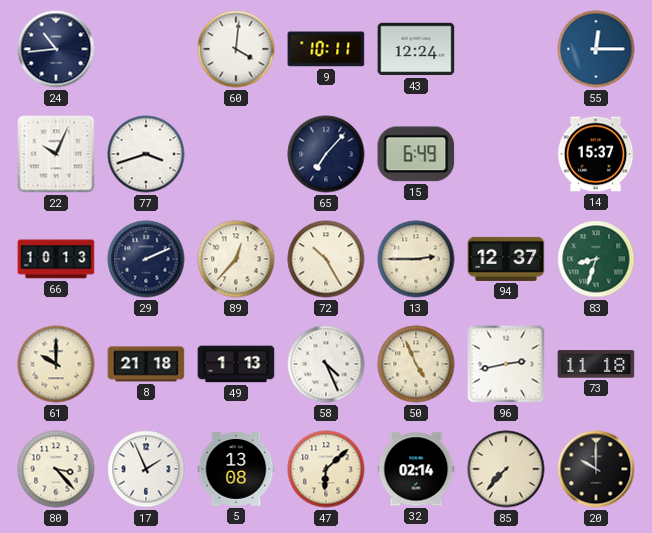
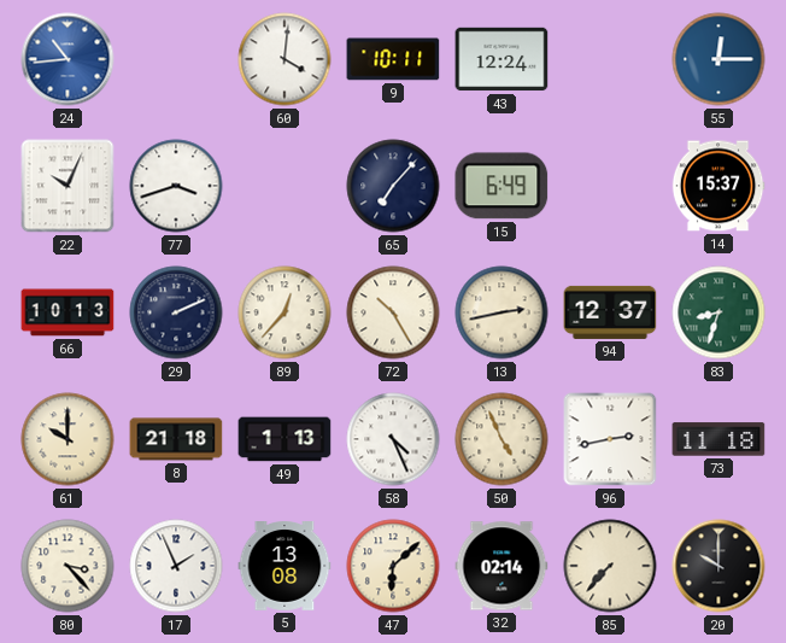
24 dial: navy -> blue
13: 2:45 -> 2:43
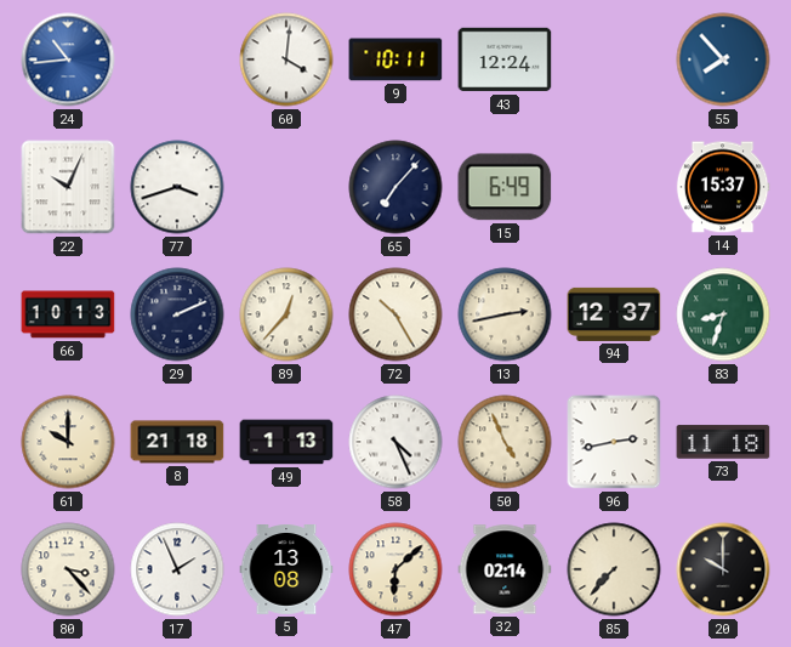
55: 12:15 -> 7:53
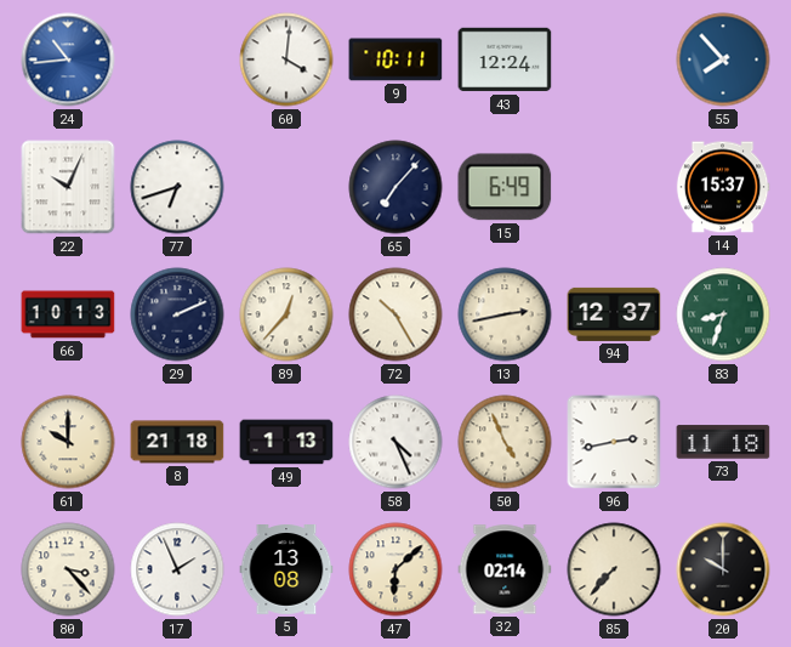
77: 3:42 -> 6:42
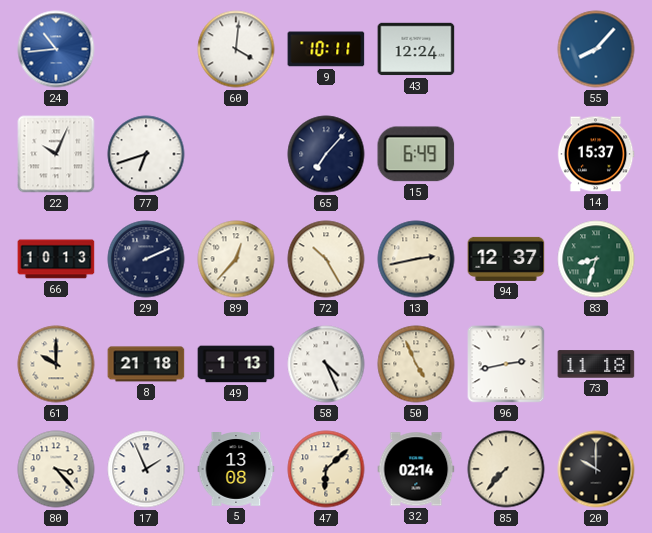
55: 7:53 -> 8:07
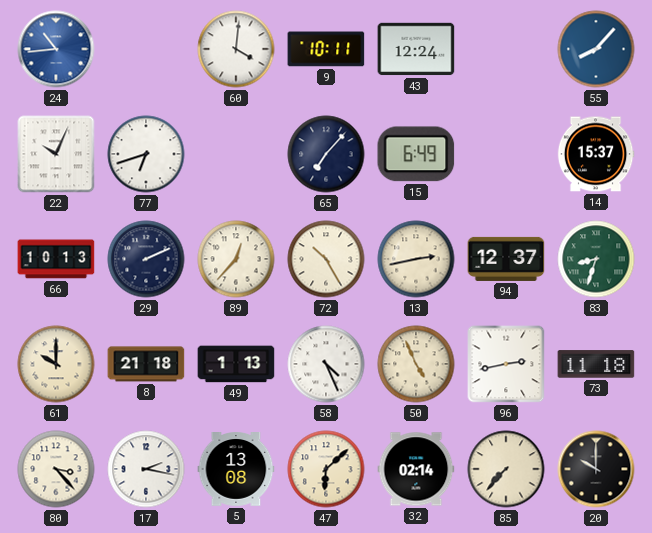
17: 1:56 -> 2:17
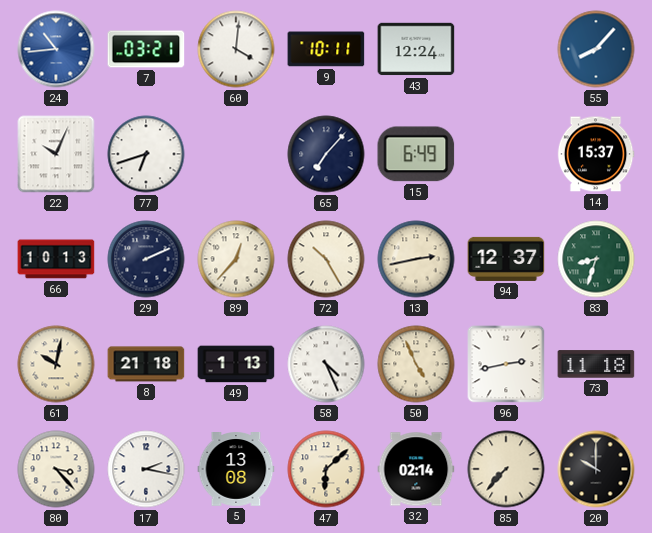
7: none -> 03:21
61: 10:00 -> 10:02
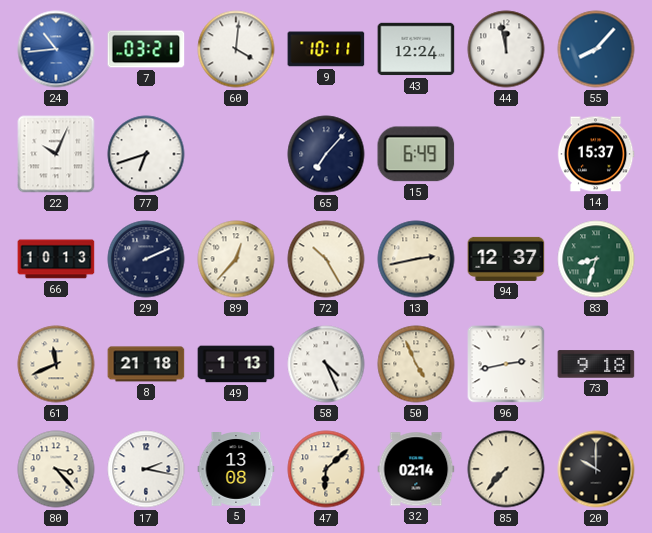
44: none -> 11:58
61: 10:02 -> 11:41
73: 11:18 -> 9:18
